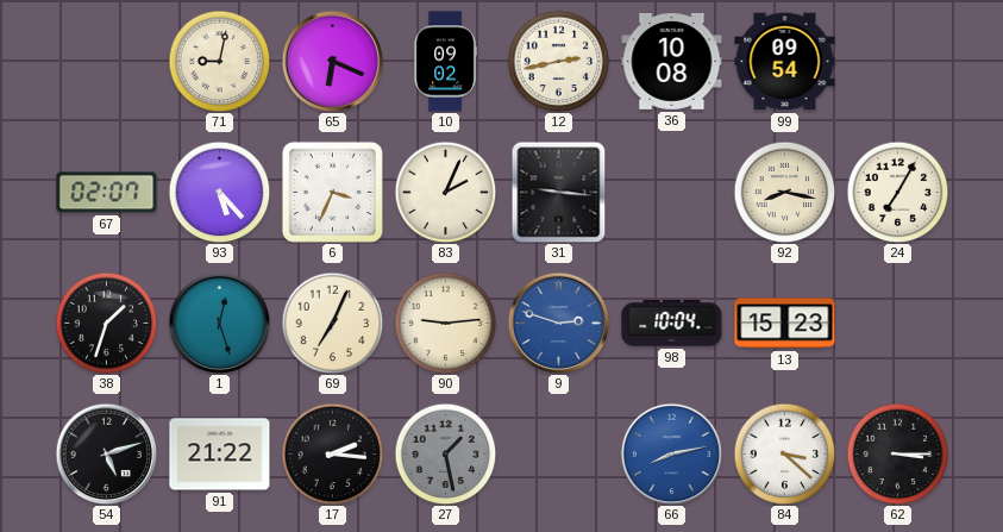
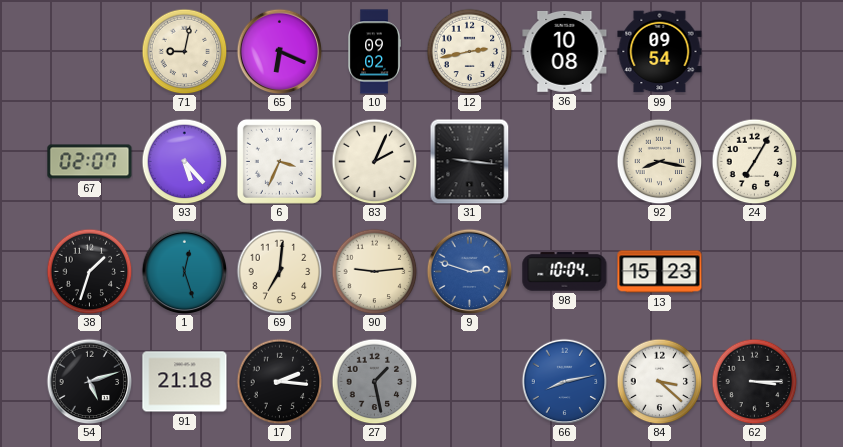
69: 7:04 -> 7:01
91: 21:22 -> 21:18
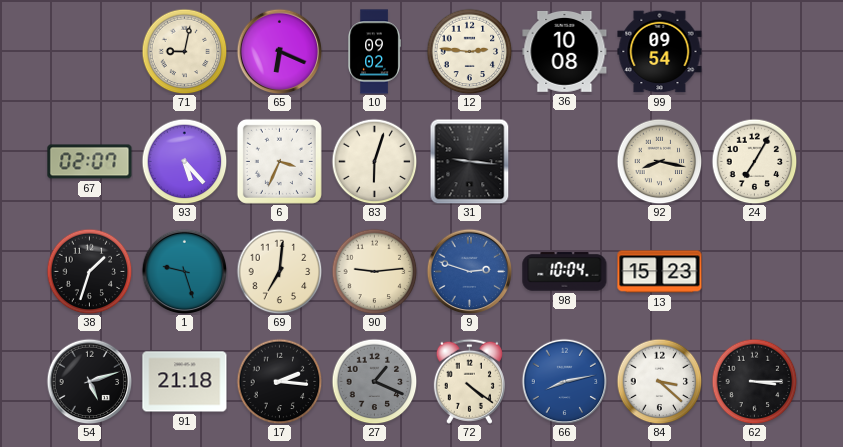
12: 2:43 -> 2:46
83: 2:04 -> 6:03
1: 12:27 -> 9:27
27: 1:28 -> 1:19
72: none -> 4:21
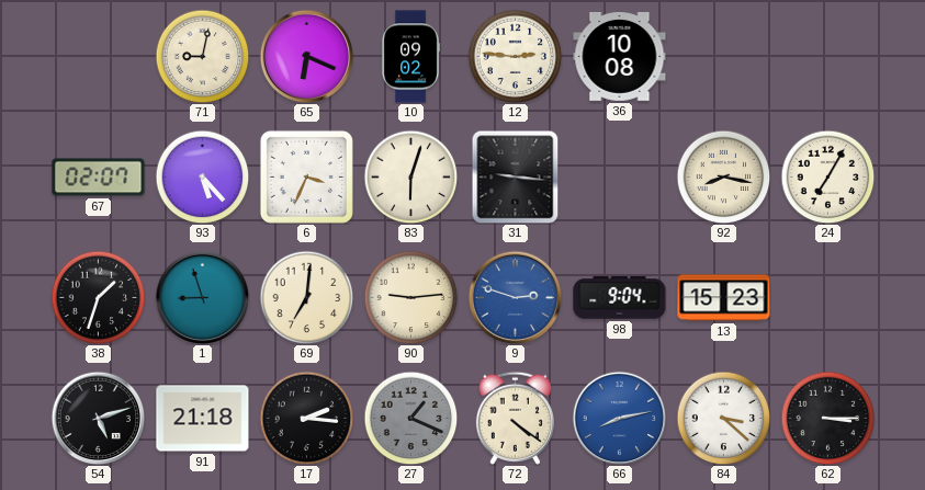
99: 09:54 -> none
1: 9:27 -> 8:57
98: 10:04 -> 9:04
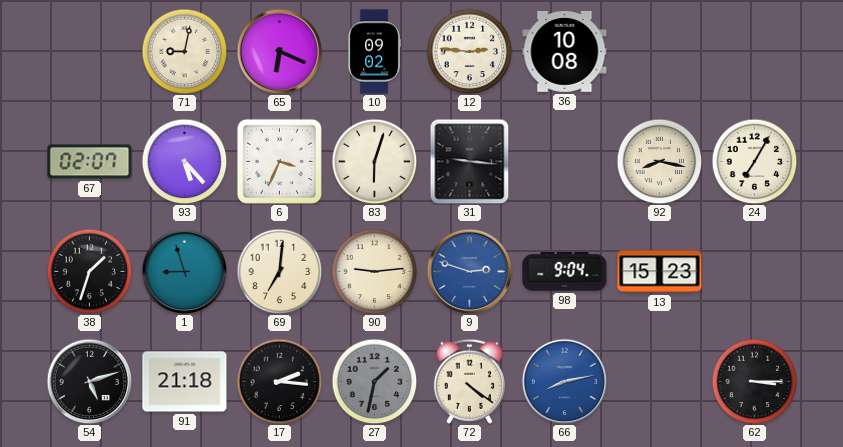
27: 1:19 -> 1:32
84: 3:22 -> none
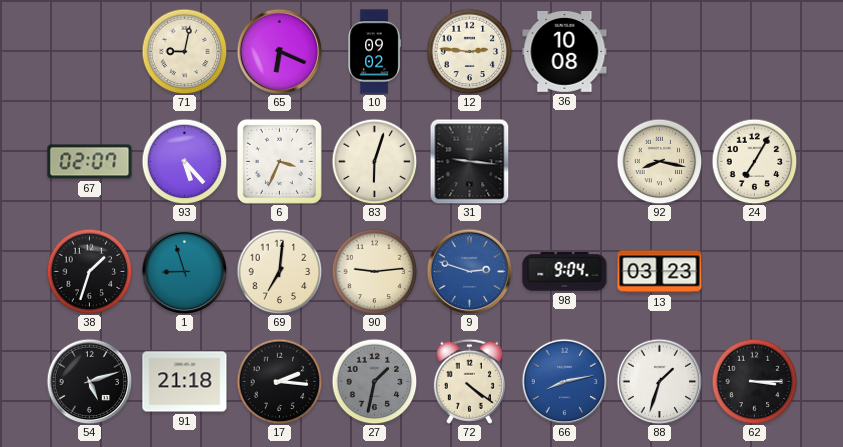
13: 15:23 -> 03:23
88: none -> 1:33
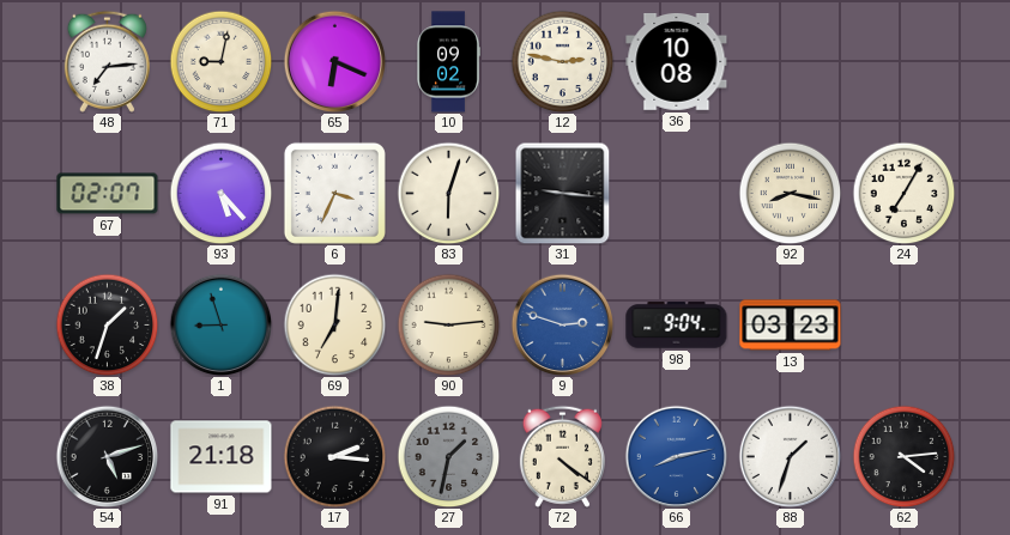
48: none -> 7:14
12: 2:46 -> 2:47
62: 3:15 -> 4:14
